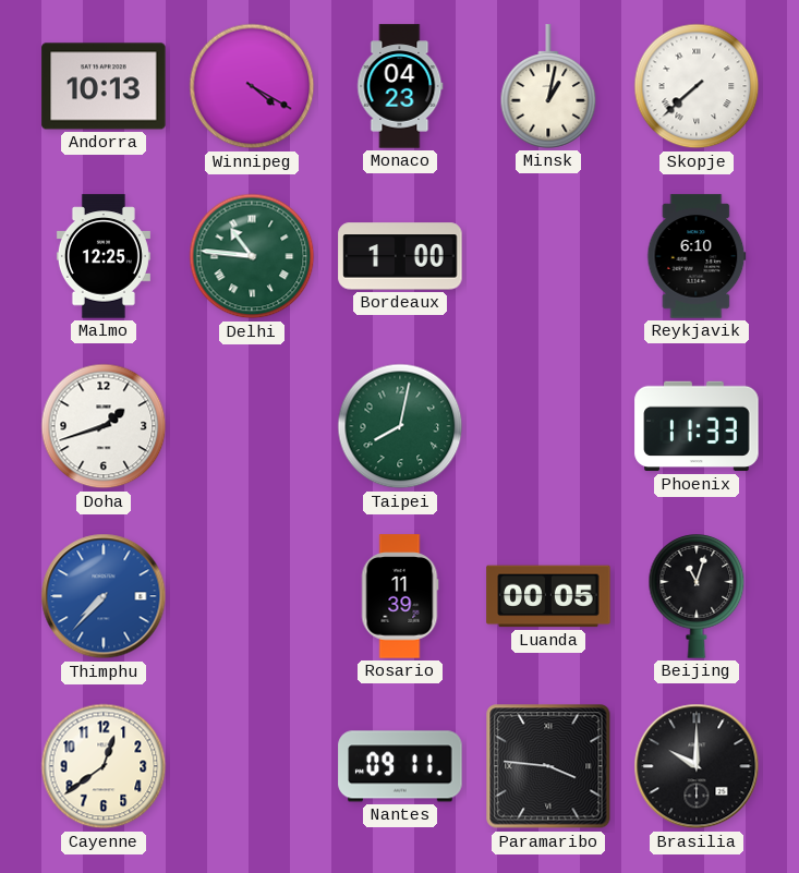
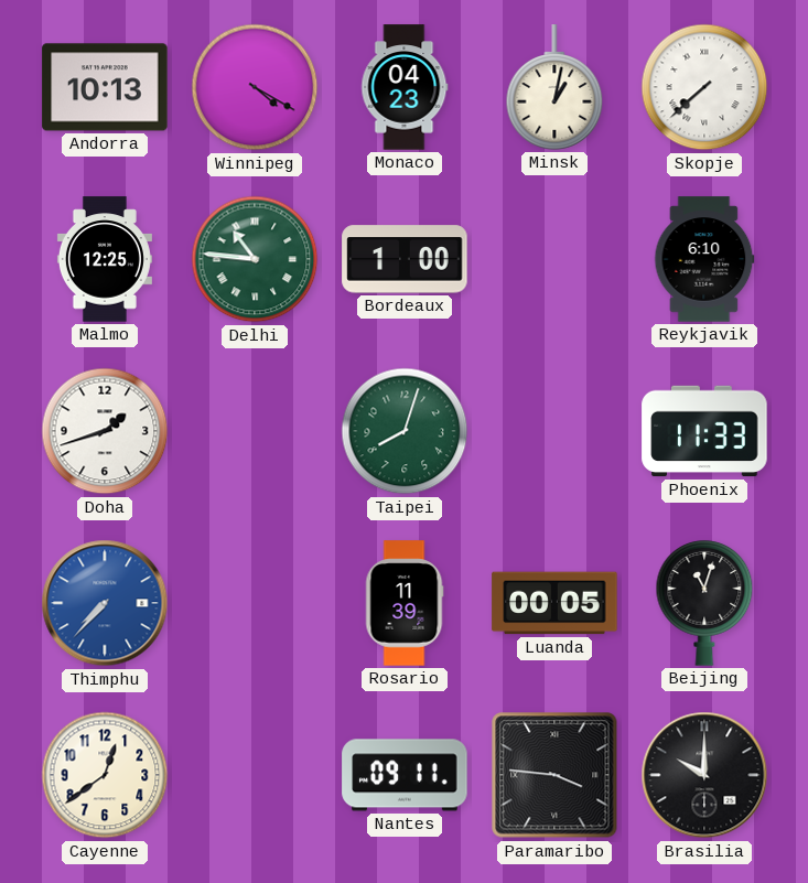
Taipei: 8:02 -> 8:03
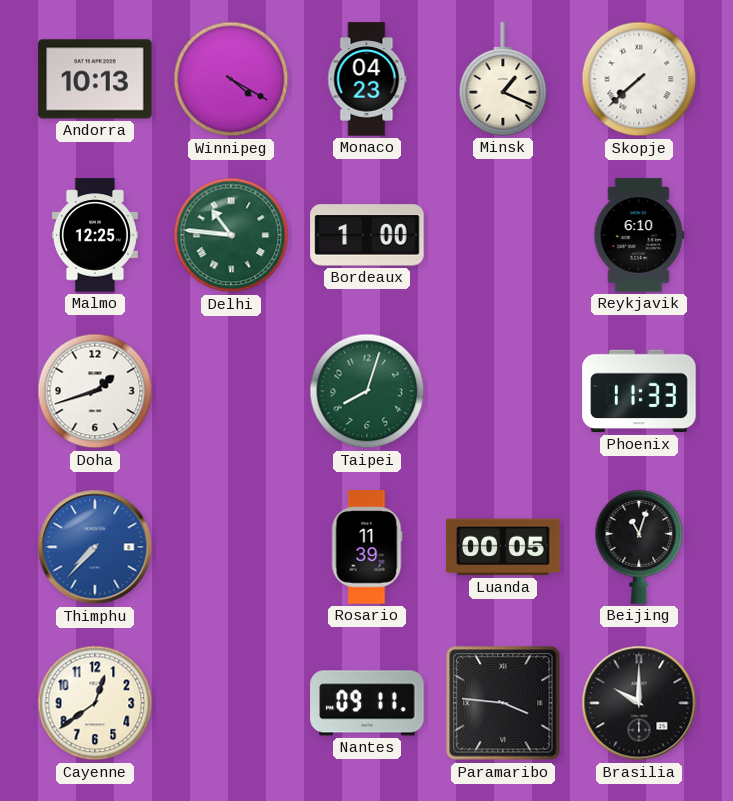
Minsk: 1:02 -> 1:19
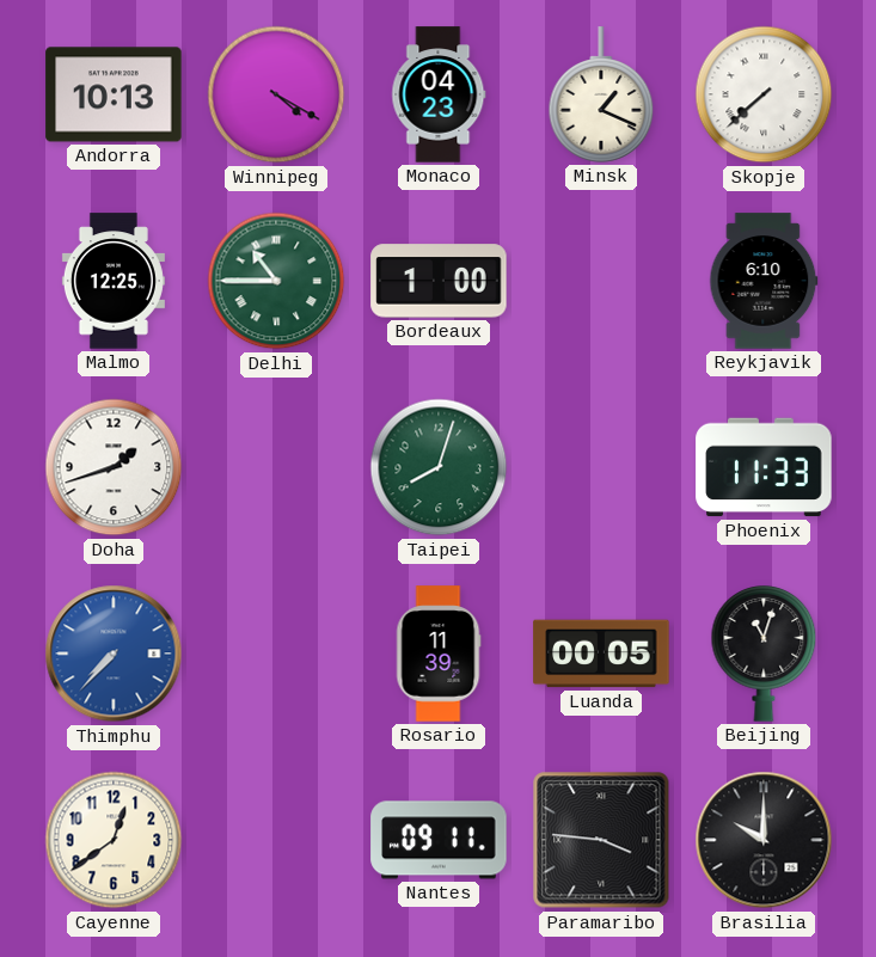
Delhi: 10:46 -> 10:45
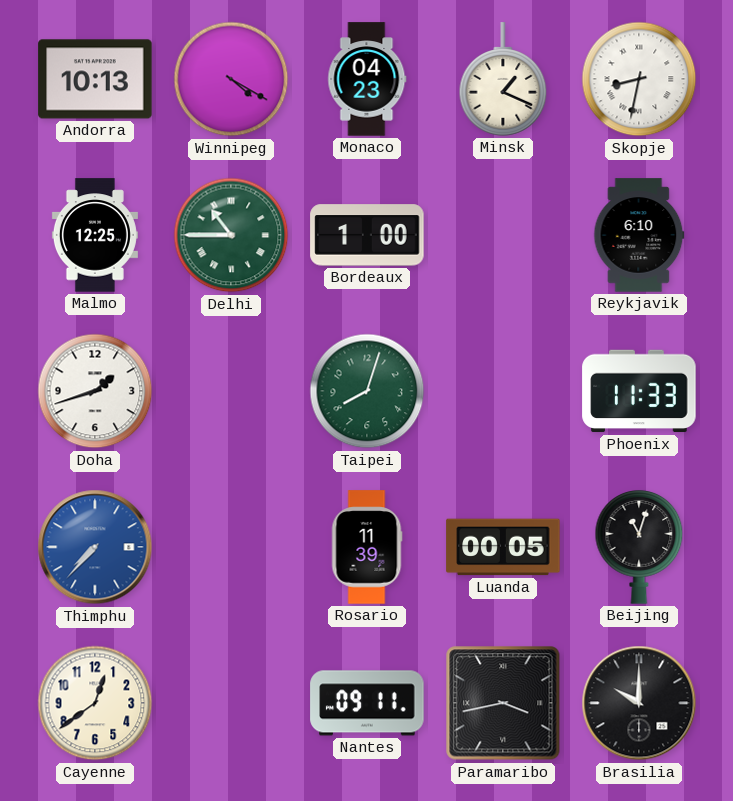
Skopje: 7:38 -> 8:32
Paramaribo: 3:46 -> 3:43
